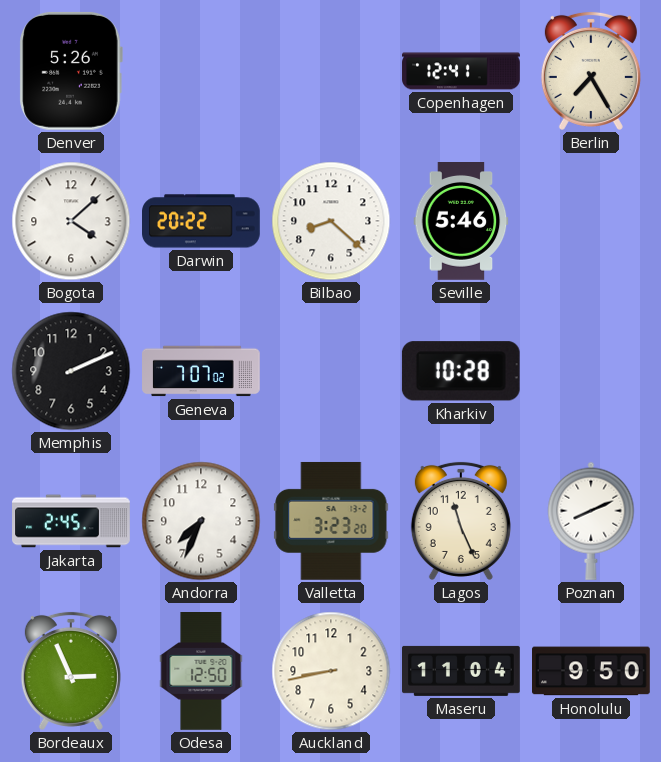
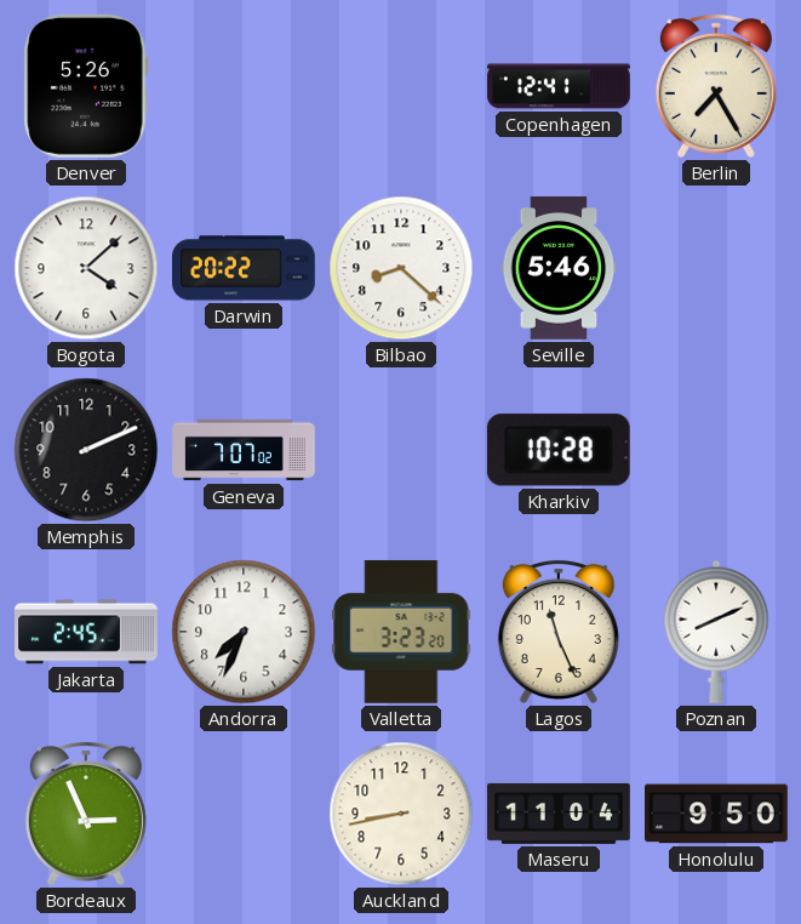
Odesa: 12:50 -> none
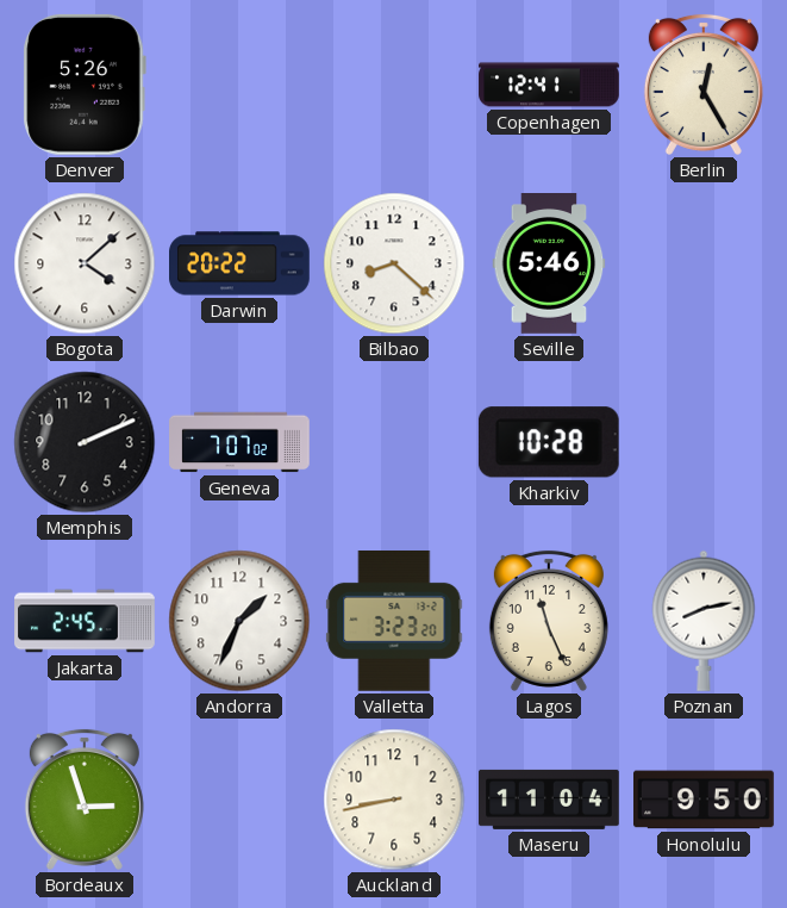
Berlin: 7:25 -> 12:25
Andorra: 7:34 -> 1:34
Poznan: 8:11 -> 8:13
Bordeaux: 2:56 -> 2:57
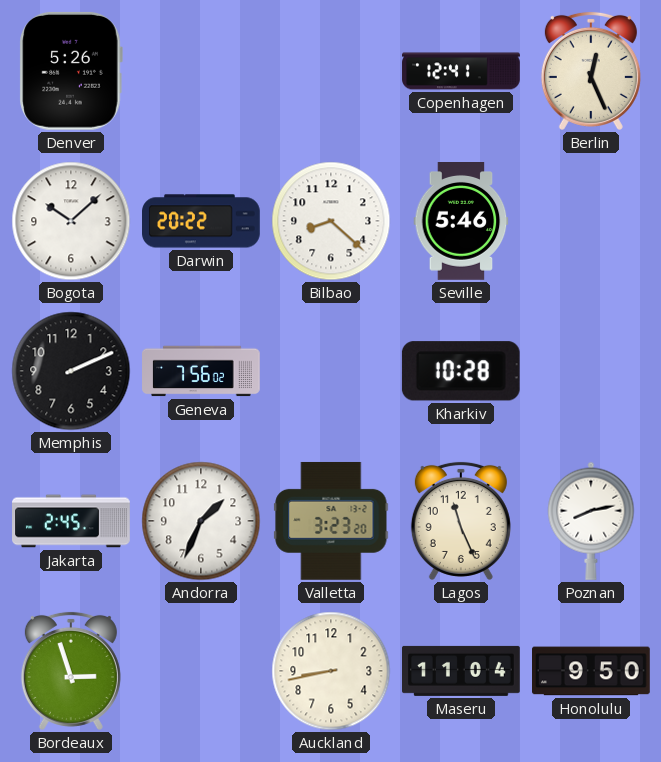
Berlin: 12:25 -> 12:26
Bogota: 4:08 -> 10:08
Geneva: 7:07 -> 7:56
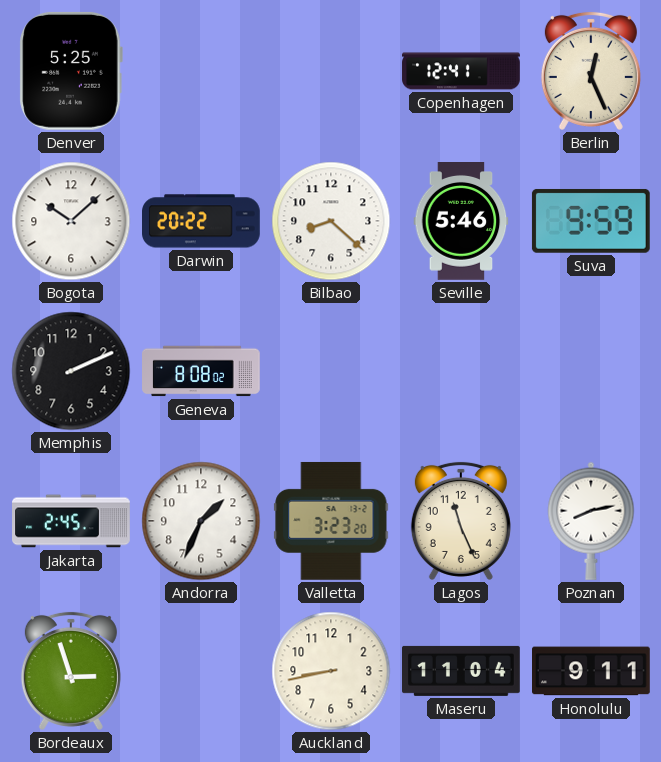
Denver: 5:26 -> 5:25
Suva: none -> 9:59
Geneva: 7:56 -> 8:08
Kharkiv: 10:28 -> none
Honolulu: 9:50 -> 9:11
